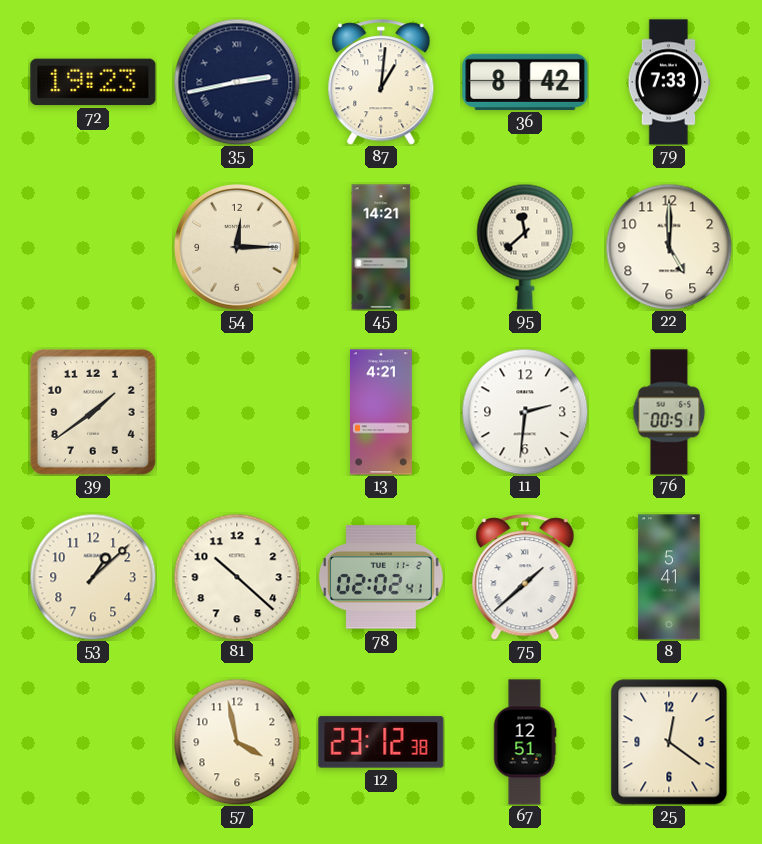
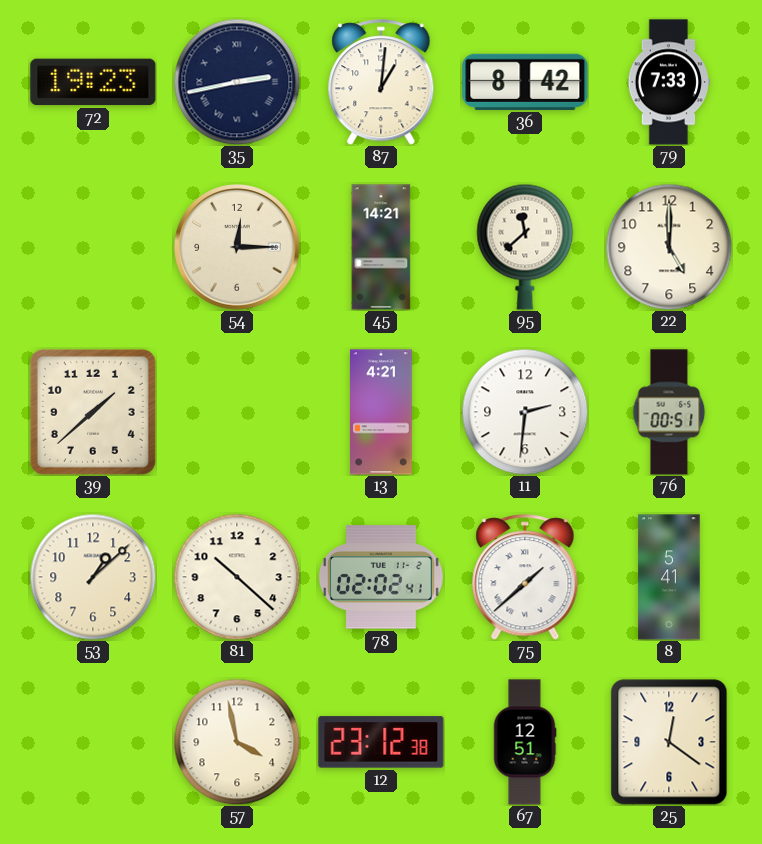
39: 1:39 -> 1:38
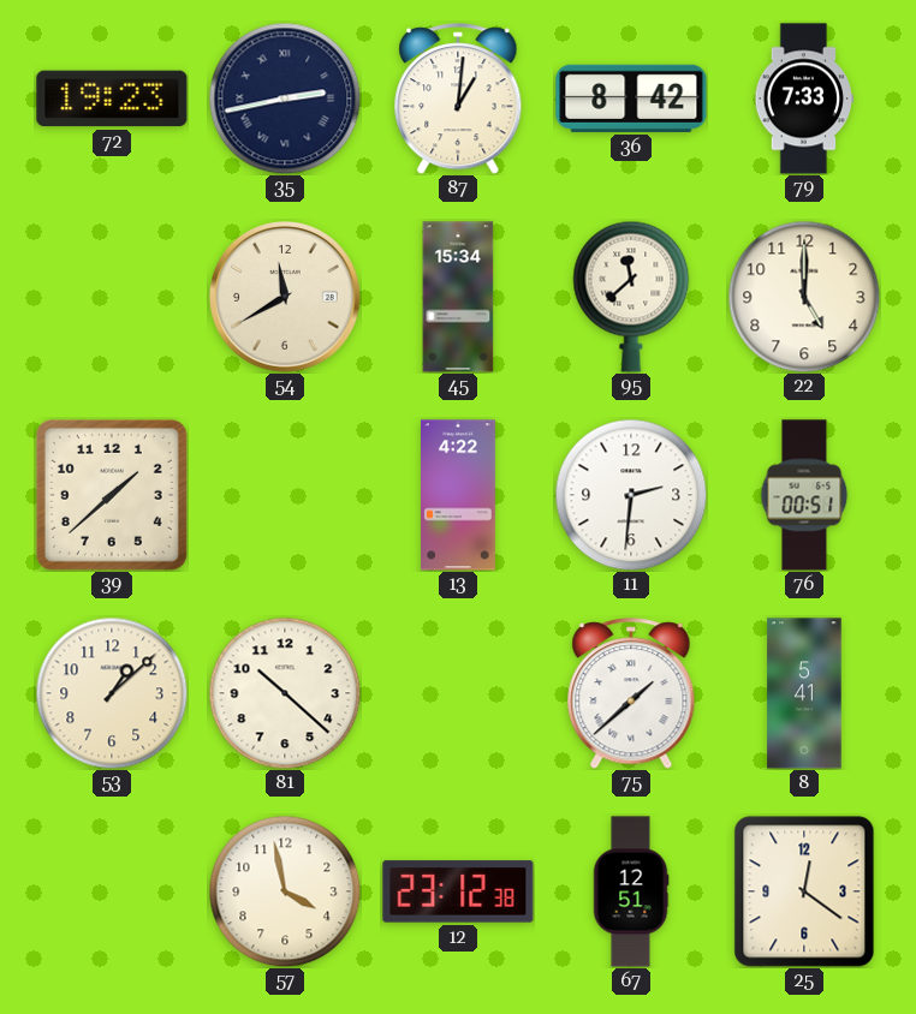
54: 12:15 -> 11:40
45: 14:21 -> 15:34
13: 4:21 -> 4:22
78: 02:02 -> none
